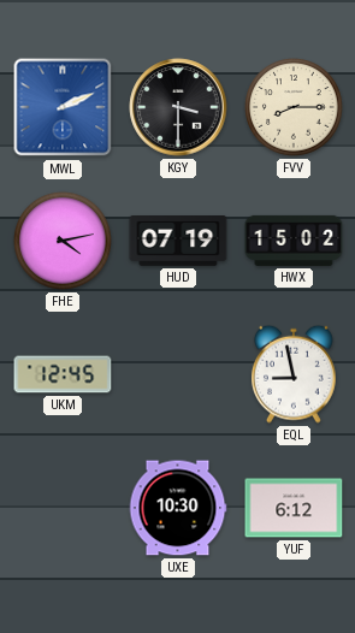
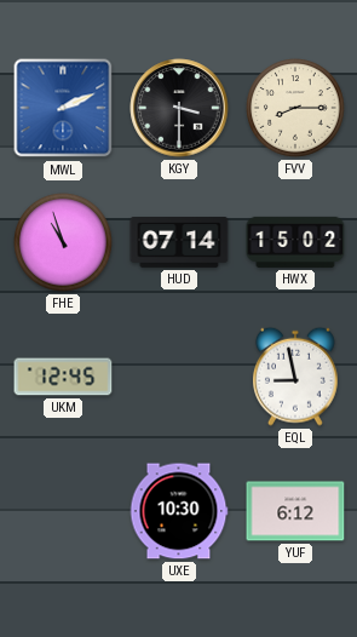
FHE: 4:13 -> 10:57
HUD: 07:19 -> 07:14
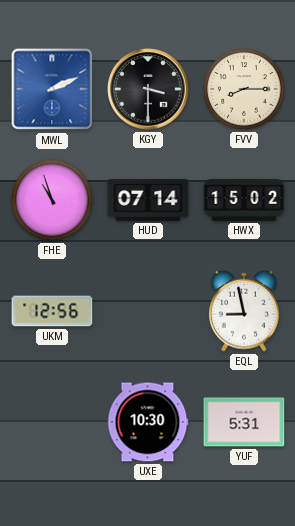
UKM: 12:45 -> 12:56
YUF: 6:12 -> 5:31
